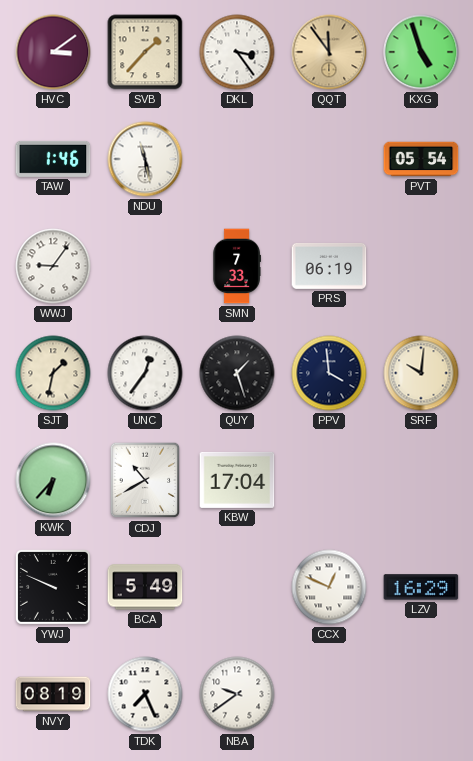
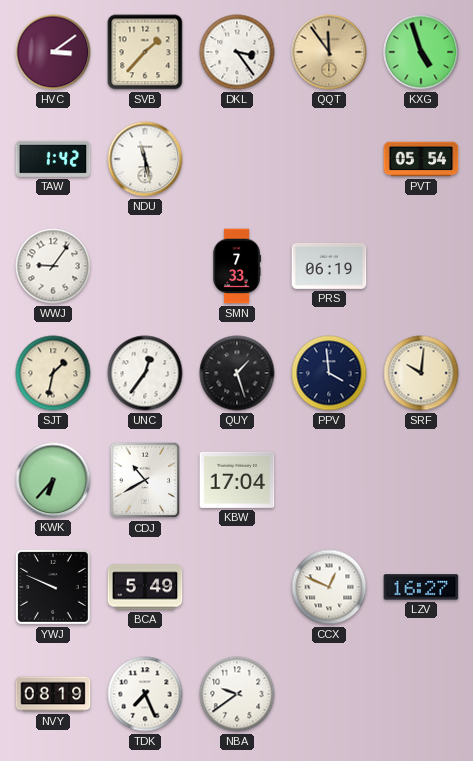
TAW: 1:46 -> 1:42
LZV: 16:29 -> 16:27
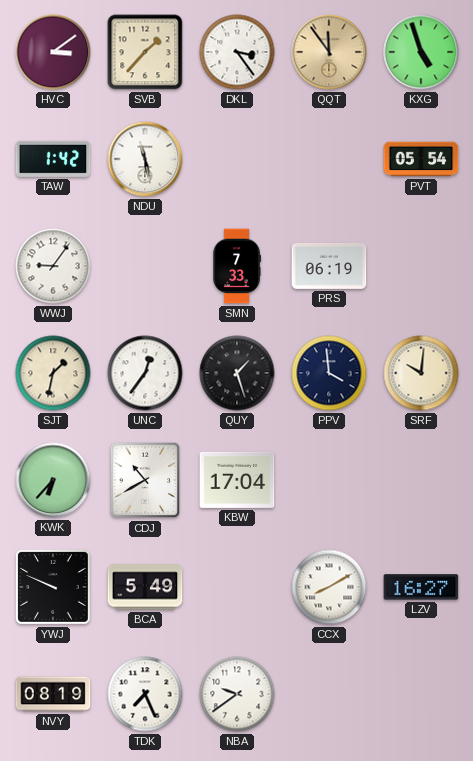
CCX: 12:49 -> 8:10
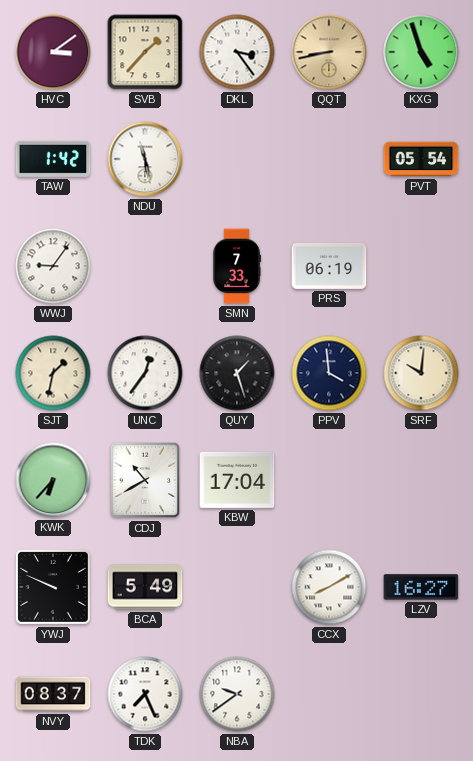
QQT: 11:54 -> 8:43
NVY: 08:19 -> 08:37
